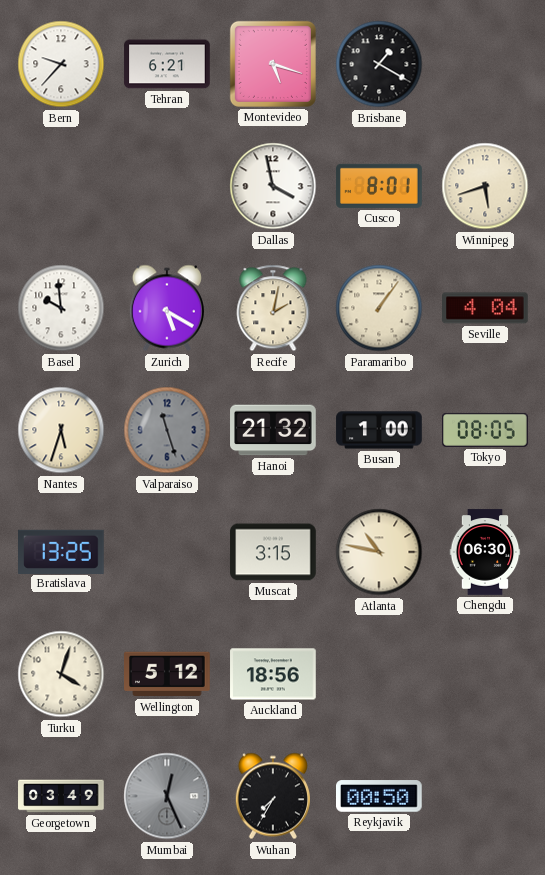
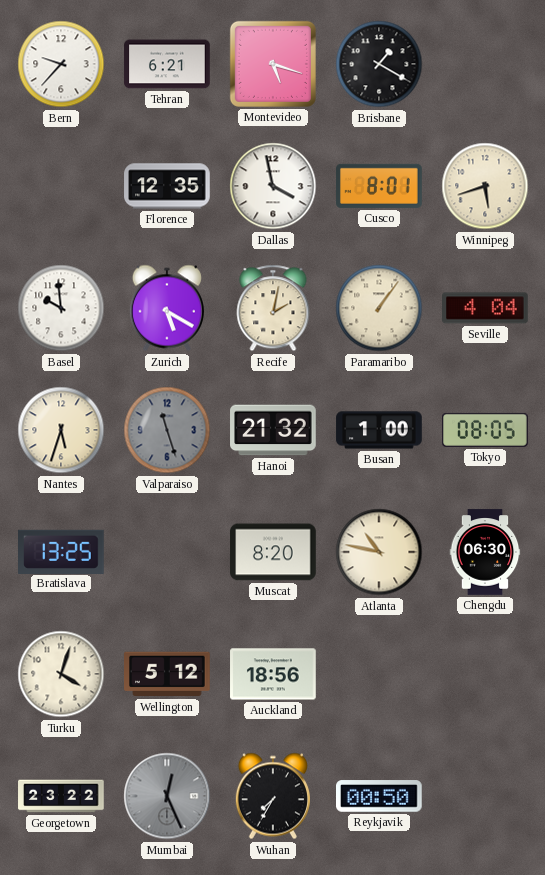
Florence: none -> 12:35
Muscat: 3:15 -> 8:20
Georgetown: 03:49 -> 23:22
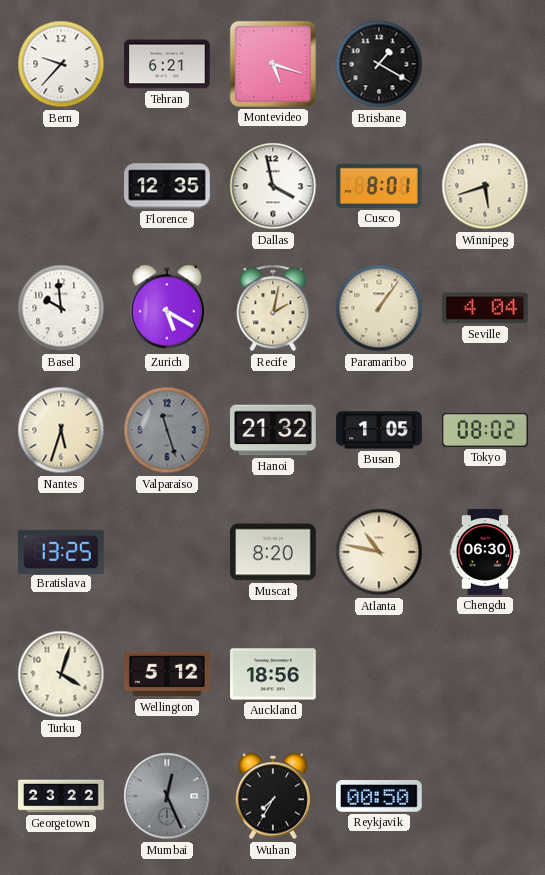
Busan: 1:00 -> 1:05
Tokyo: 08:05 -> 08:02
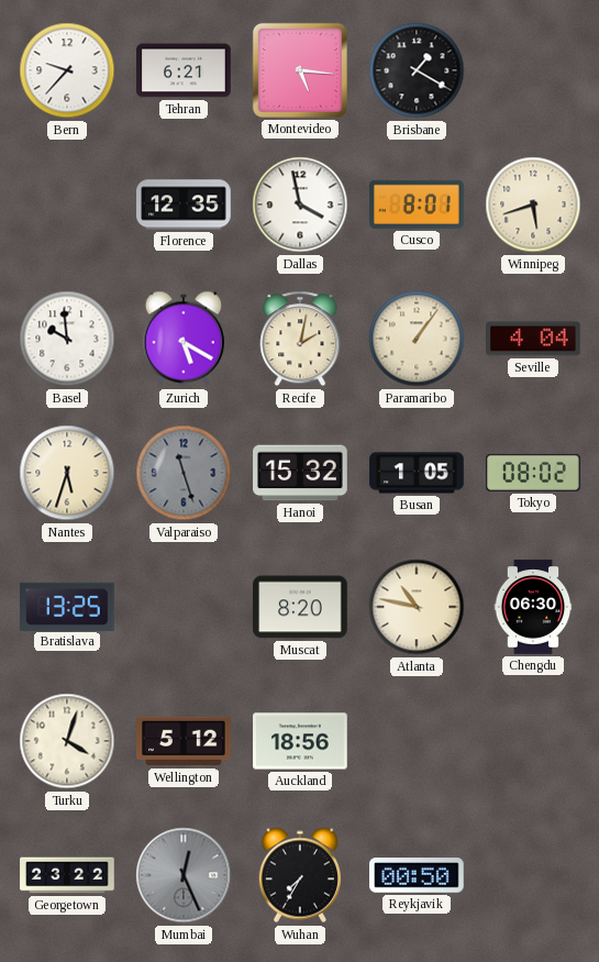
Montevideo: 5:18 -> 5:16
Hanoi: 21:32 -> 15:32
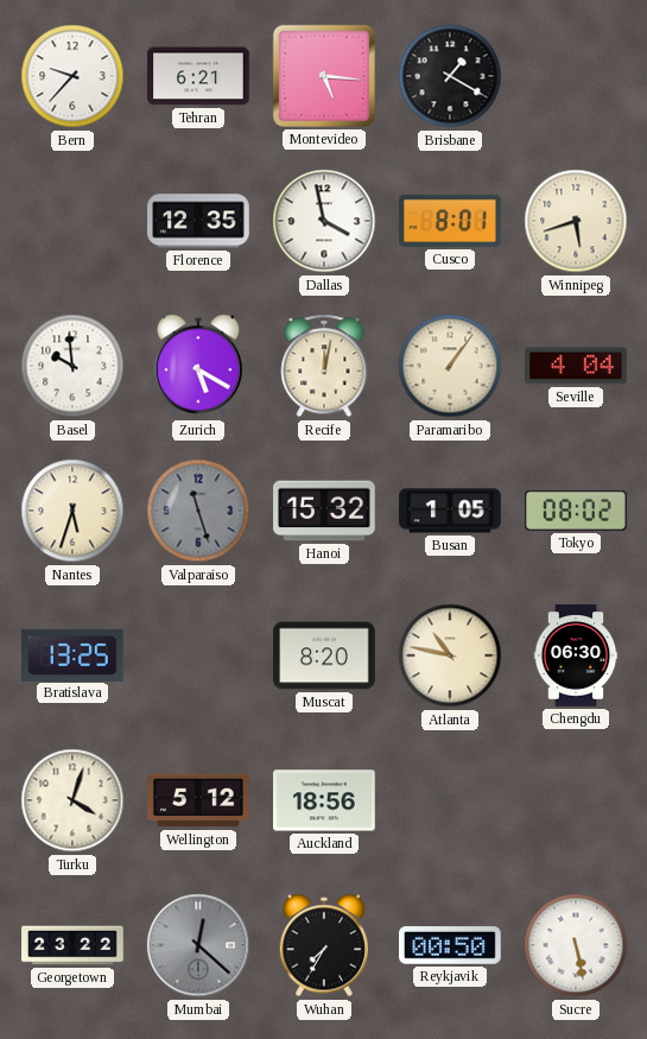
Recife: 2:02 -> 12:02
Mumbai: 12:26 -> 12:22
Sucre: none -> 5:28
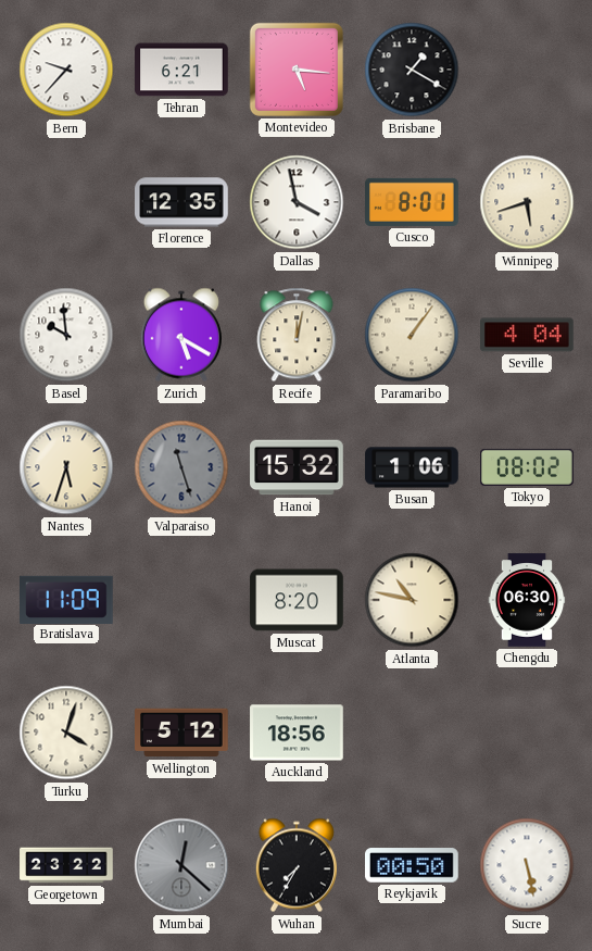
Busan: 1:05 -> 1:06
Bratislava: 13:25 -> 11:09
